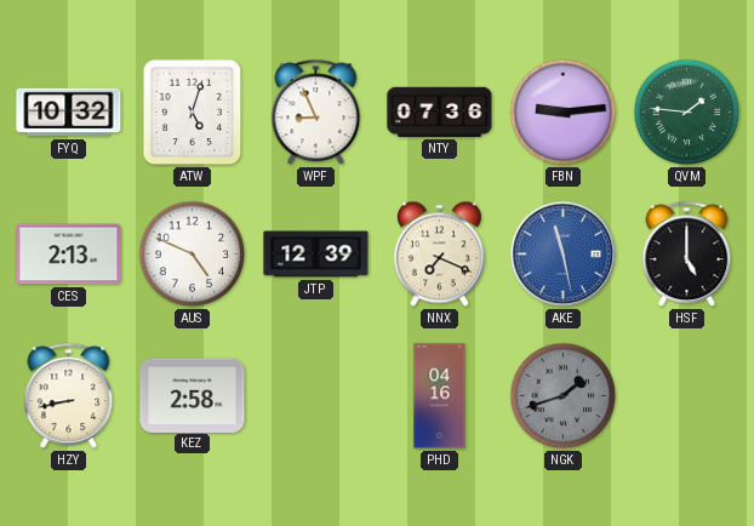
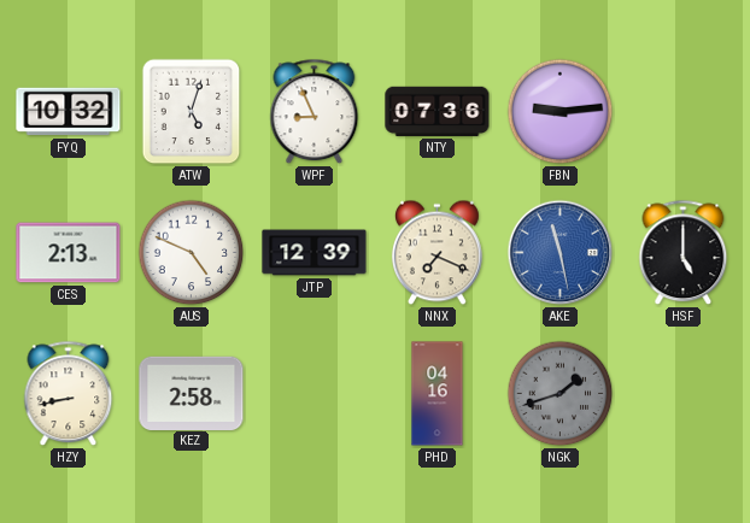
QVM: 1:46 -> none
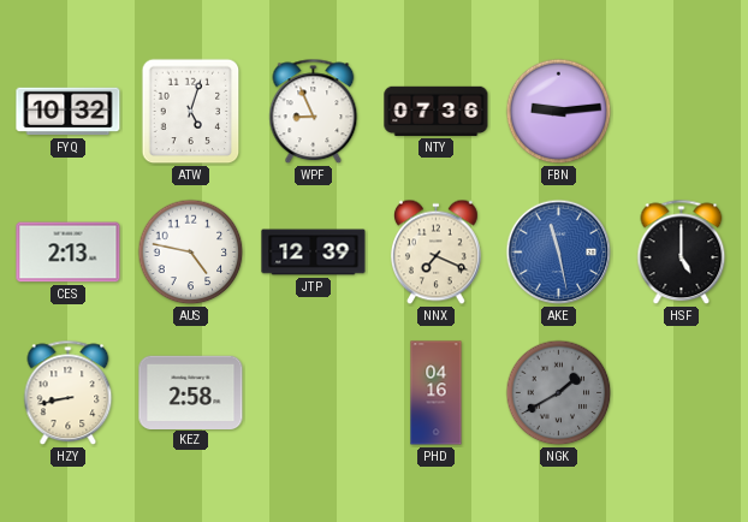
AUS: 4:49 -> 4:47
NGK: 1:42 -> 1:40
